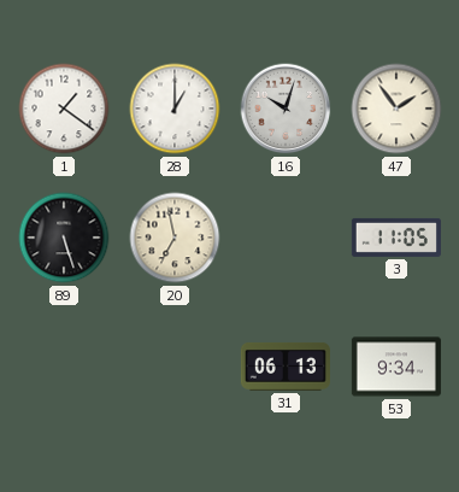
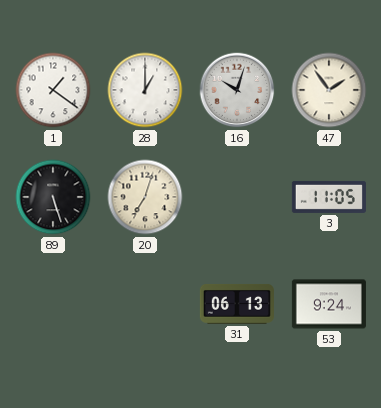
20: 6:58 -> 7:03
53: 9:34 -> 9:24
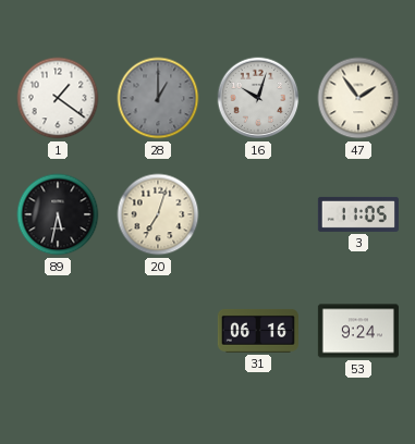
28 dial: white -> grey
89: 5:27 -> 5:32
31: 06:13 -> 06:16
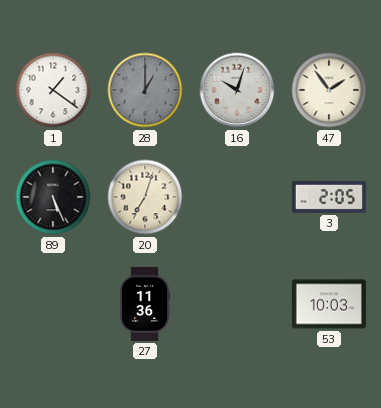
89: 5:32 -> 5:26
3: 11:05 -> 2:05
27: none -> 11:36
31: 06:16 -> none
53: 9:24 -> 10:03
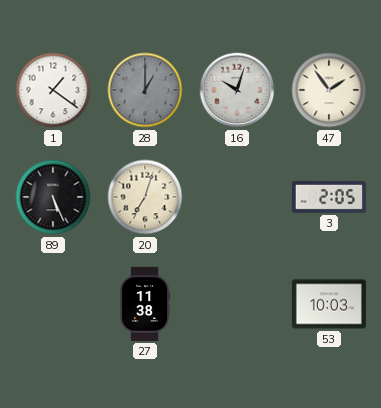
27: 11:36 -> 11:38
